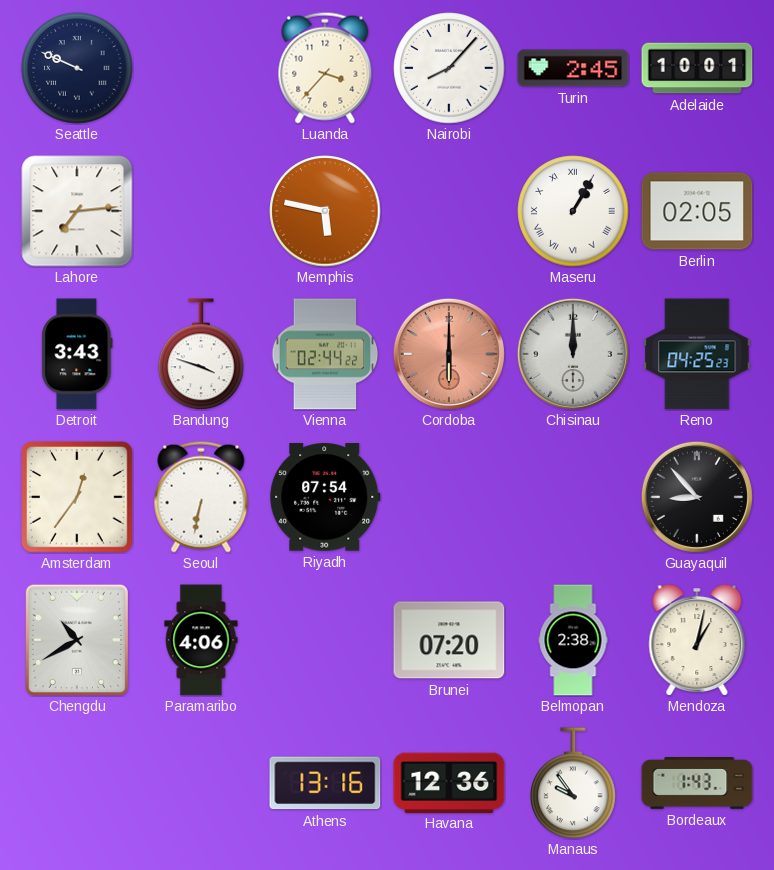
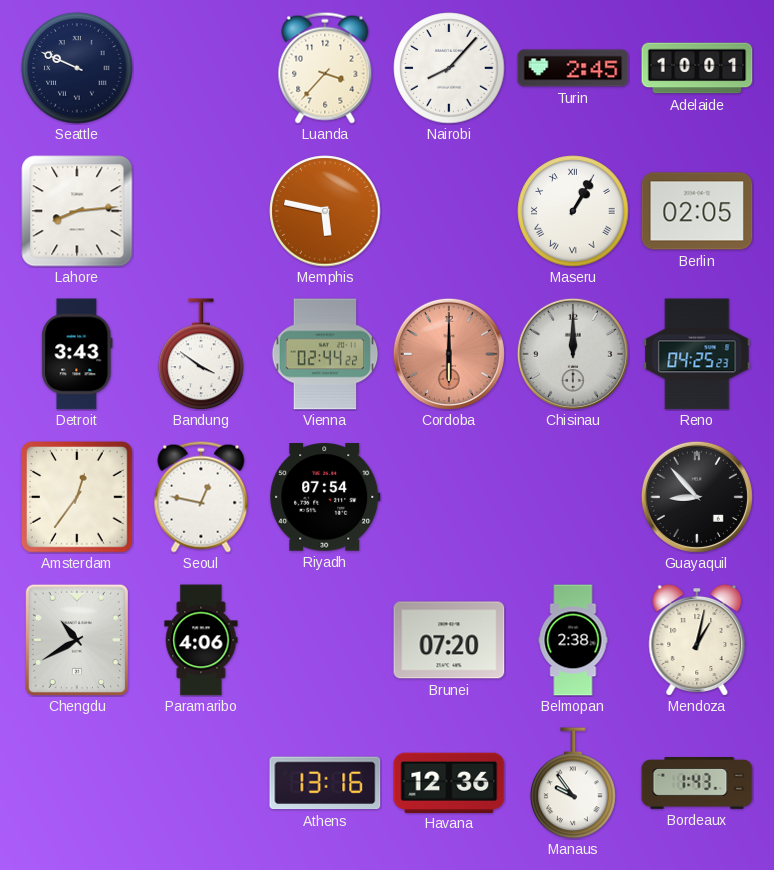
Lahore: 7:14 -> 8:14
Bandung: 3:48 -> 3:51
Seoul: 6:32 -> 12:47
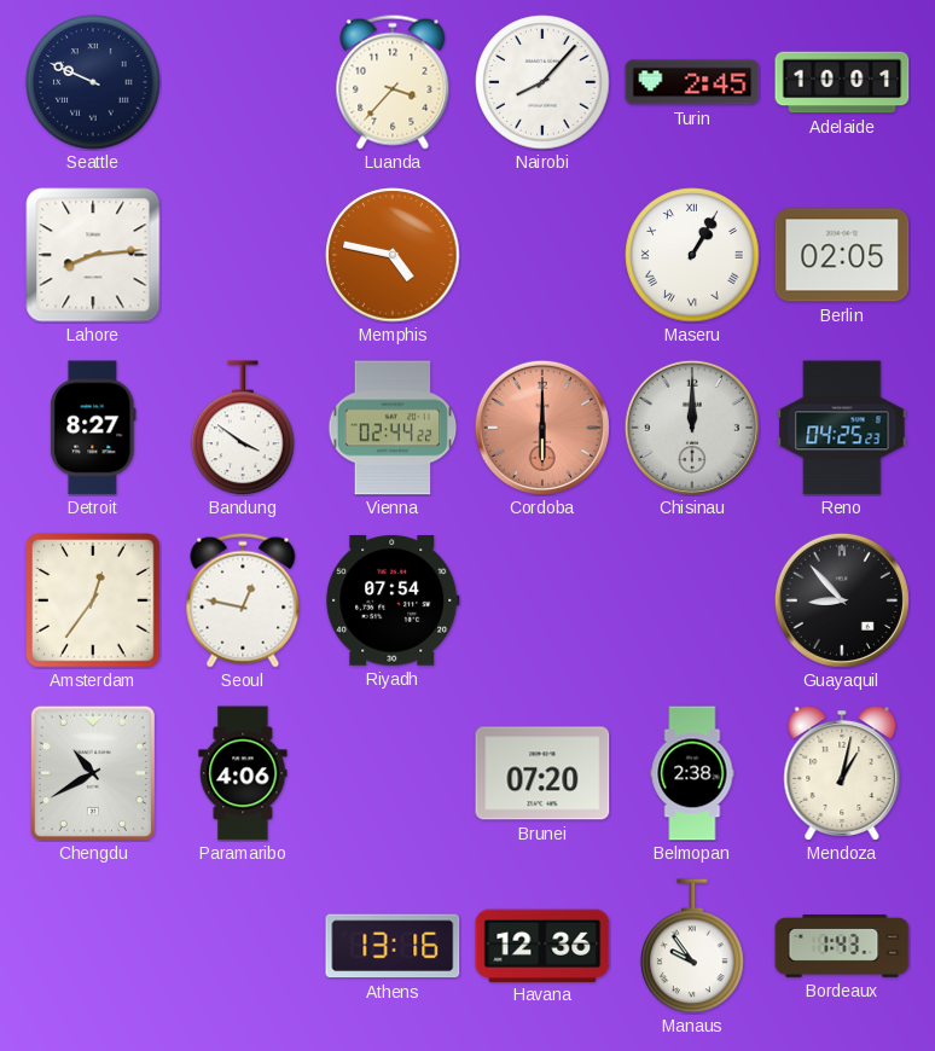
Memphis: 5:47 -> 4:47
Detroit: 3:43 -> 8:27
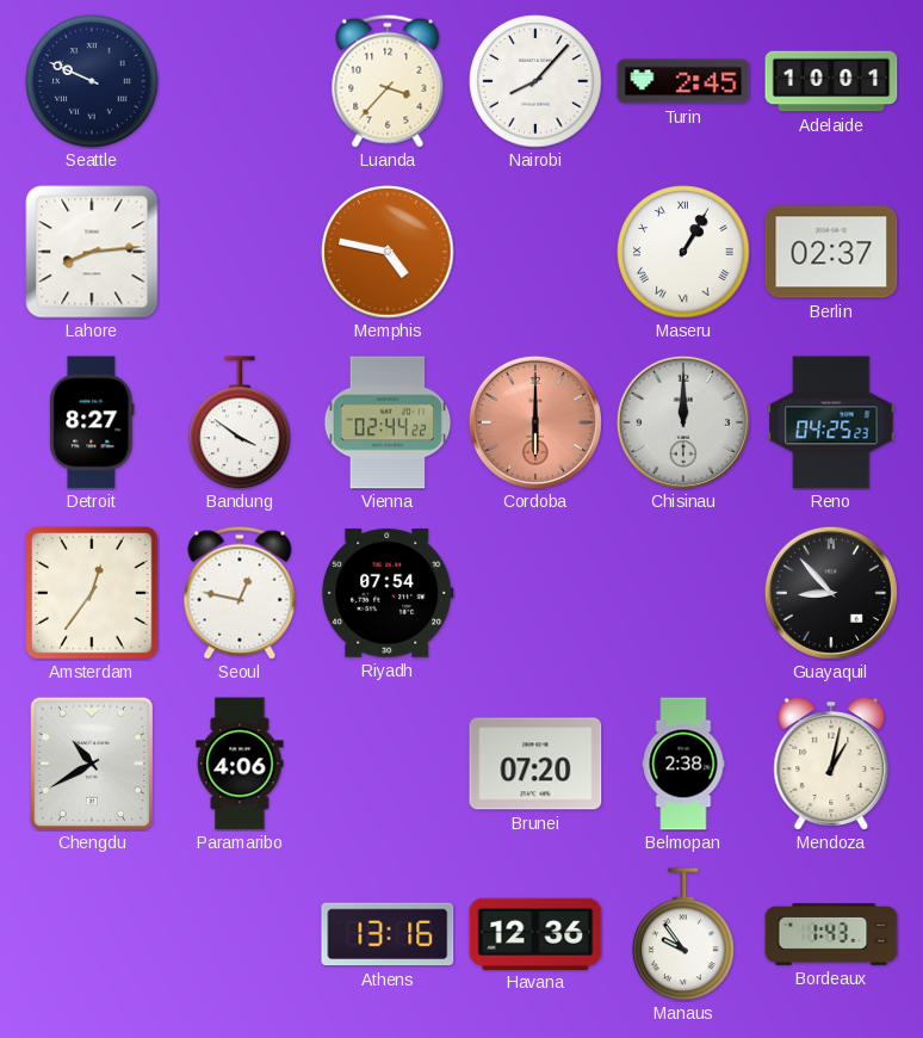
Berlin: 02:05 -> 02:37
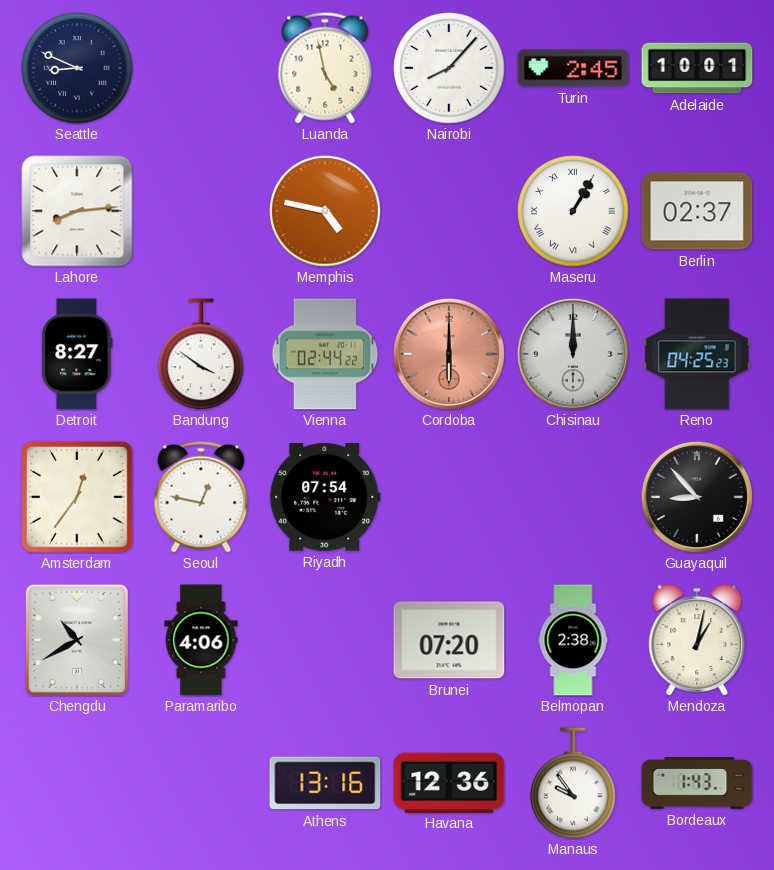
Seattle: 9:49 -> 8:49
Luanda: 3:37 -> 4:58
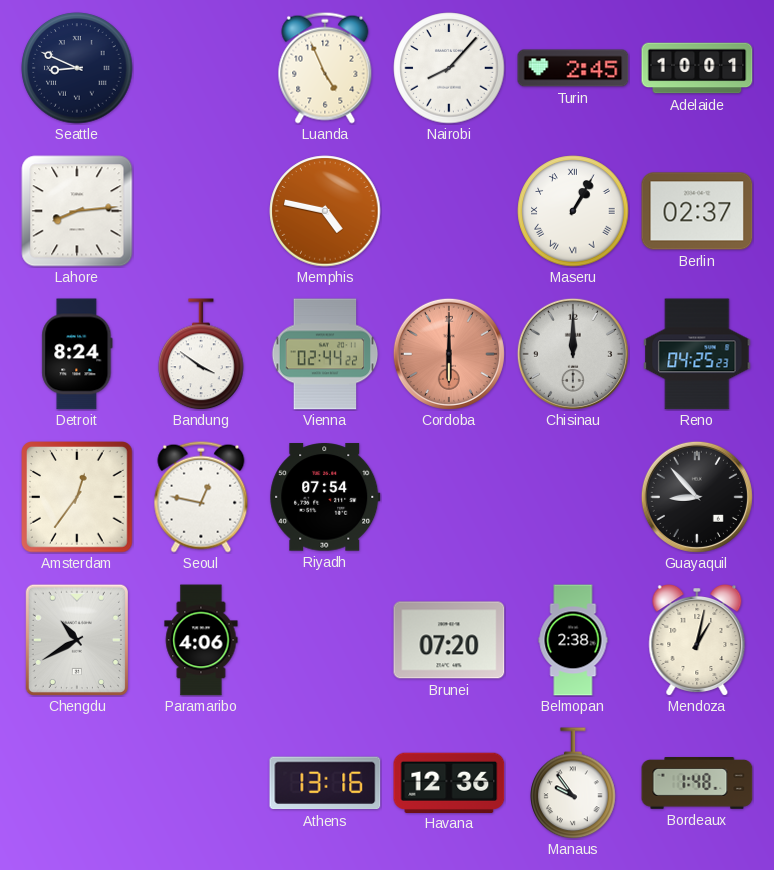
Luanda: 4:58 -> 4:56
Detroit: 8:27 -> 8:24
Bordeaux: 1:43 -> 1:48
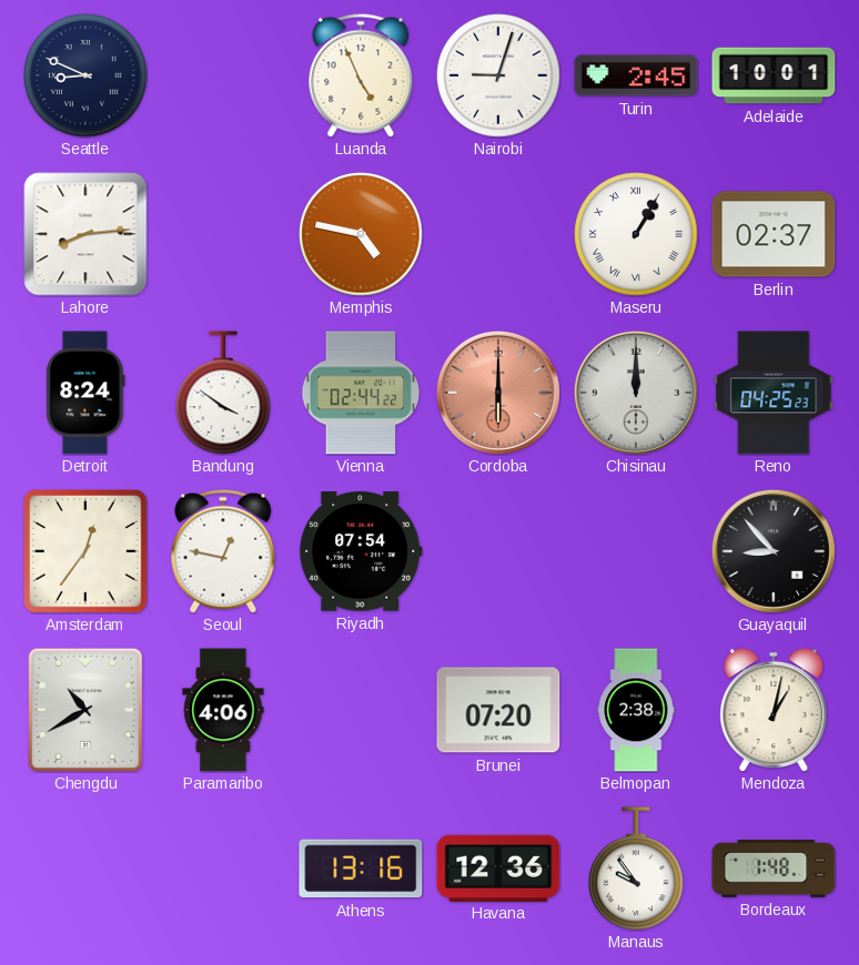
Nairobi: 8:07 -> 9:03
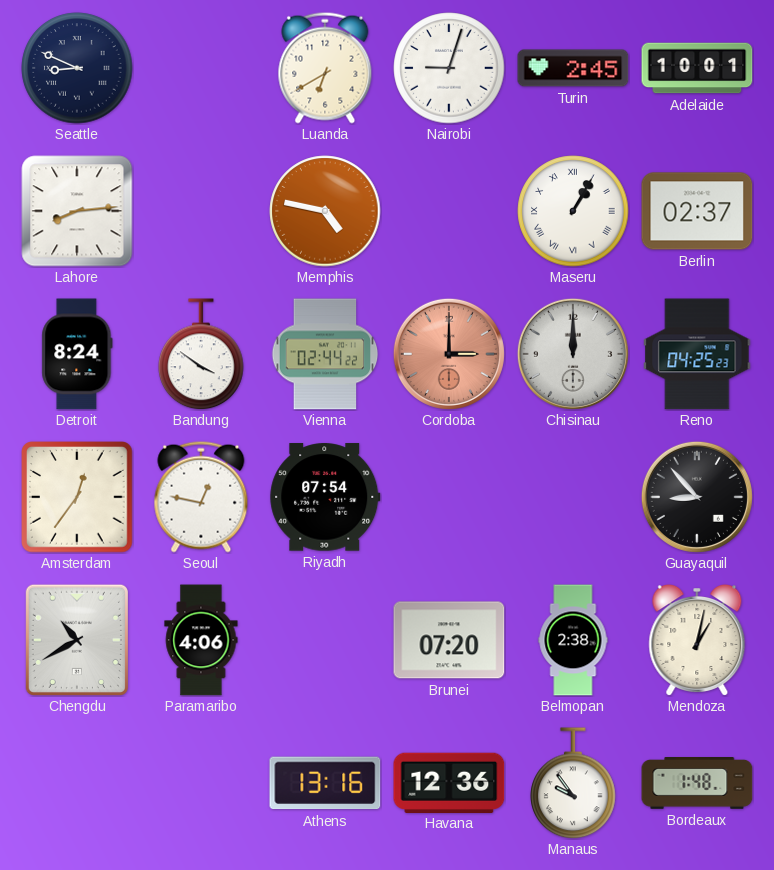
Luanda: 4:56 -> 6:40
Cordoba: 6:00 -> 3:00
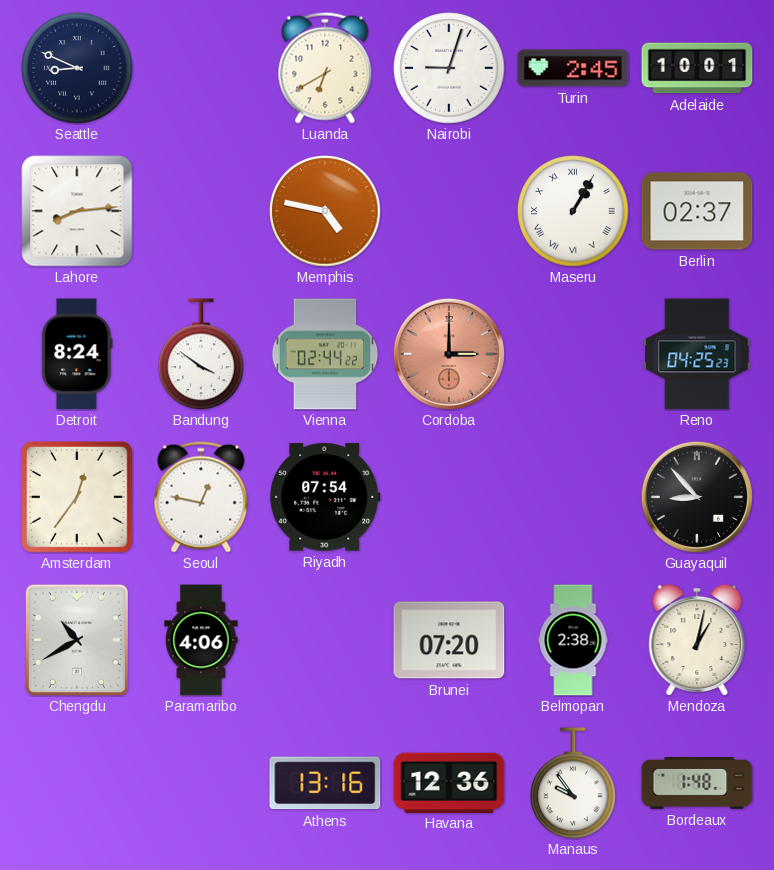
Chisinau: 12:00 -> none
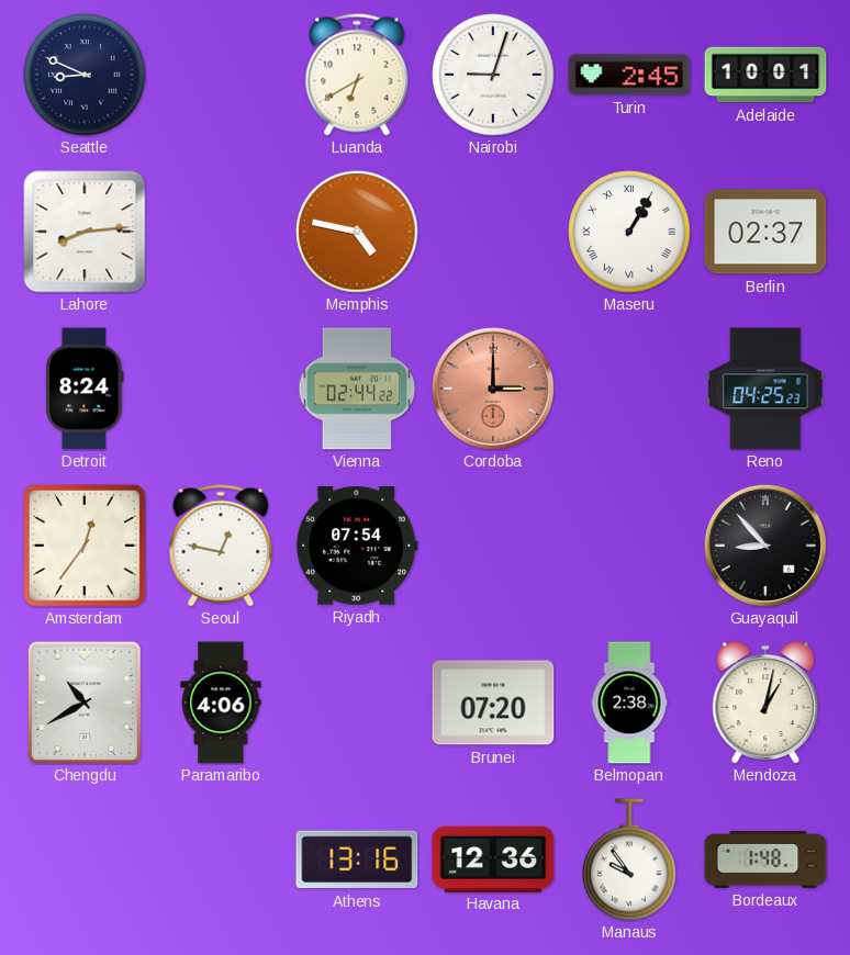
Bandung: 3:51 -> none
